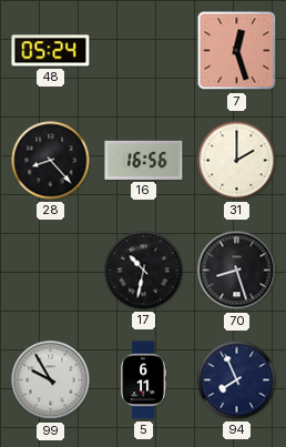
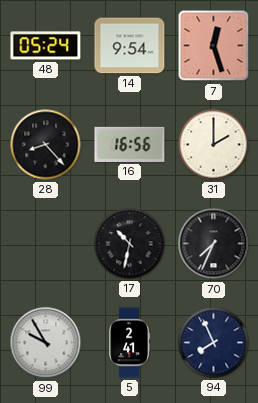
14: none -> 9:54
70: 8:27 -> 7:34
5: 6:11 -> 2:41
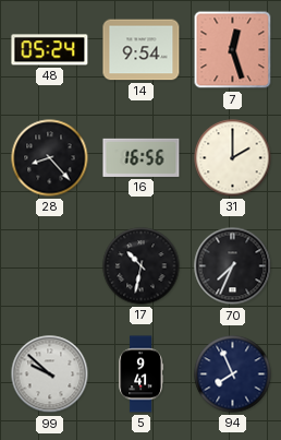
99: 9:55 -> 9:52
5: 2:41 -> 9:41
